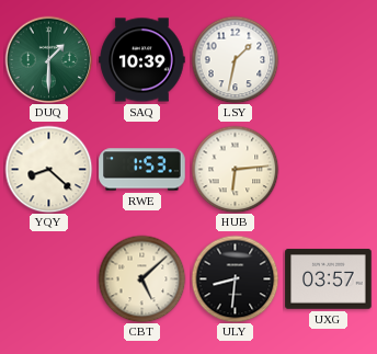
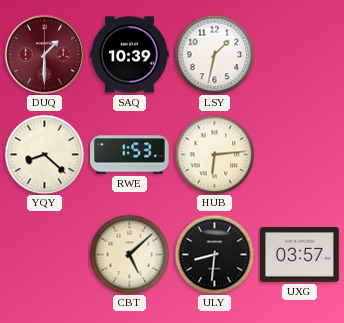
DUQ dial: green -> burgundy
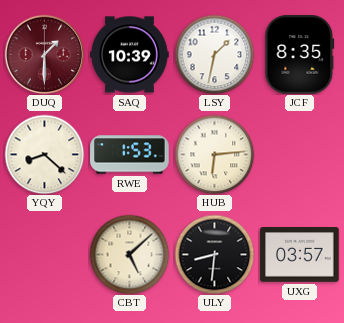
JCF: none -> 8:35
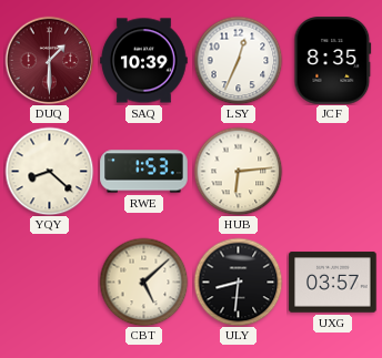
LSY: 1:32 -> 12:34
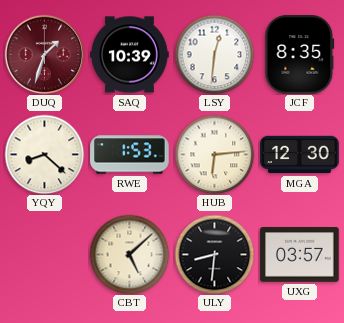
DUQ: 1:30 -> 1:33
LSY: 12:34 -> 12:31
MGA: none -> 12:30
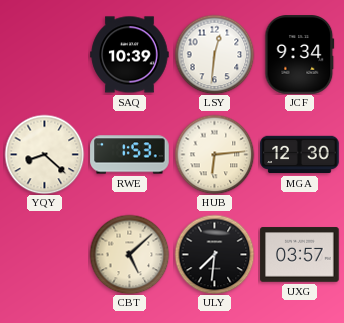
DUQ: 1:33 -> none
JCF: 8:35 -> 9:34
ULY: 8:31 -> 7:31
